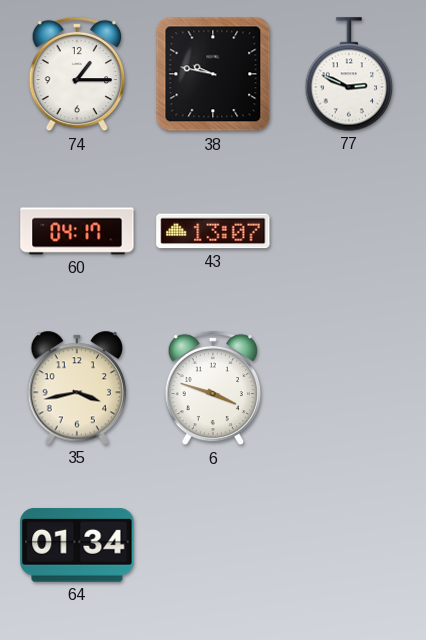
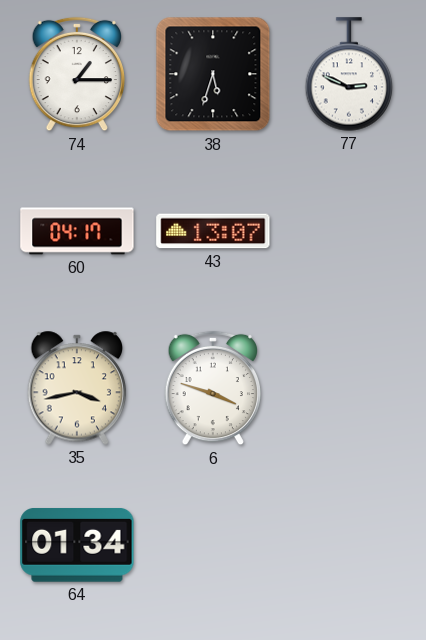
38: 9:47 -> 5:33
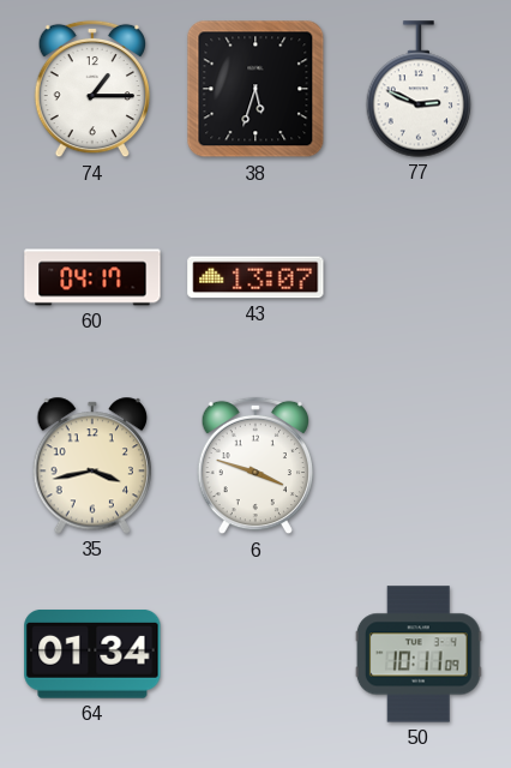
50: none -> 10:11
